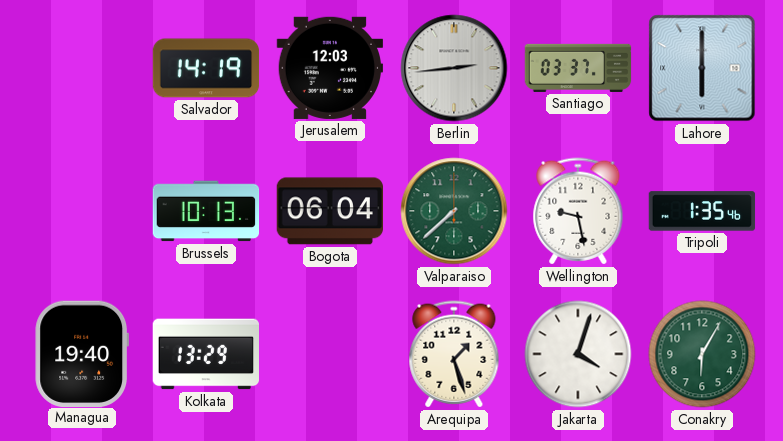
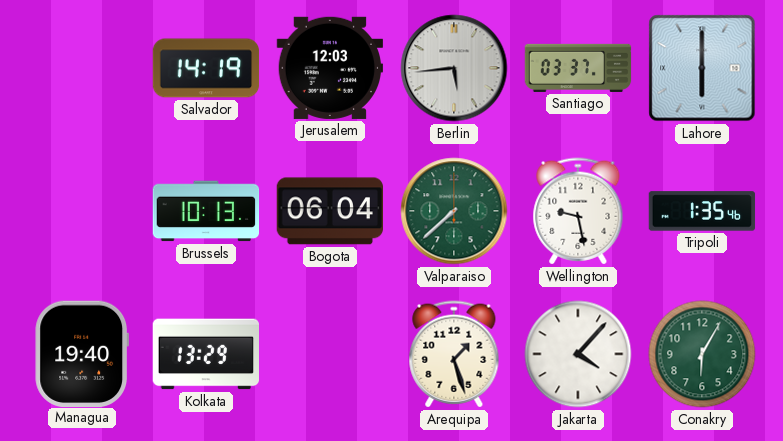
Berlin: 2:44 -> 5:44
Jakarta: 4:03 -> 4:07
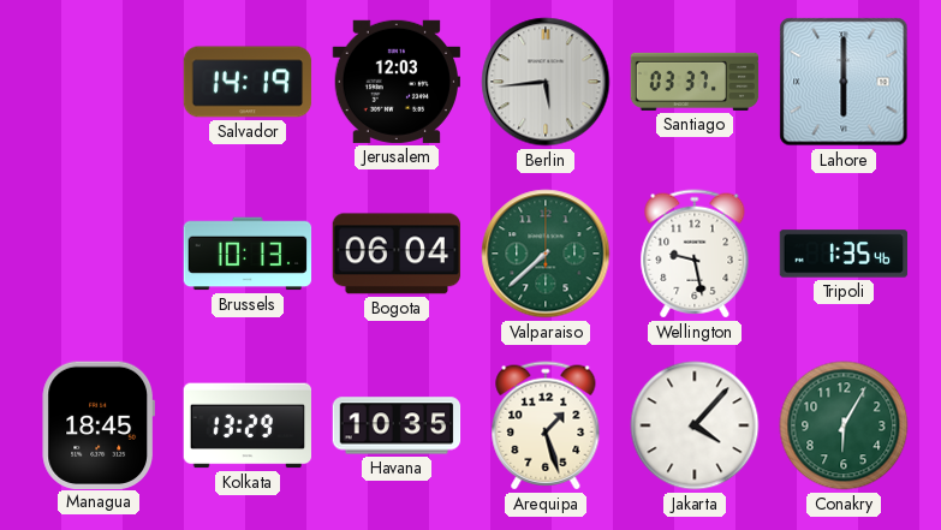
Managua: 19:40 -> 18:45
Havana: none -> 10:35
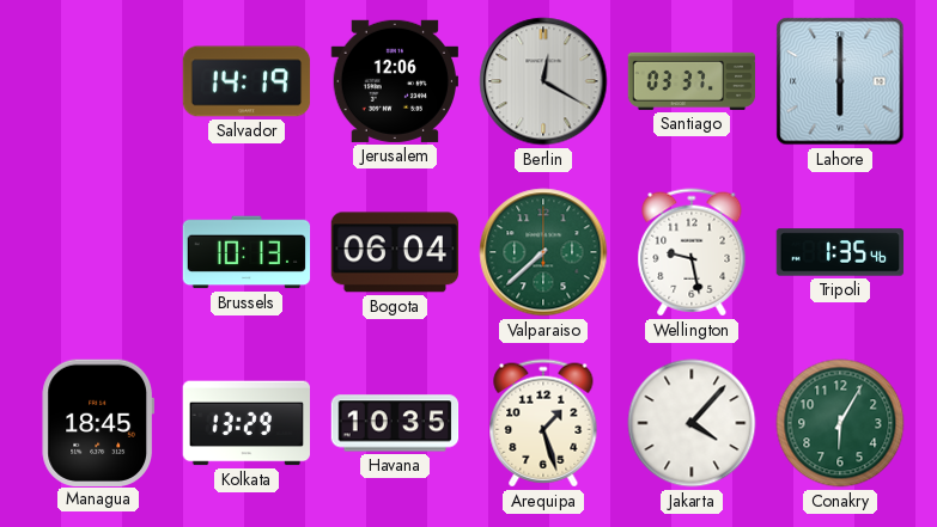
Jerusalem: 12:03 -> 12:06
Berlin: 5:44 -> 12:20
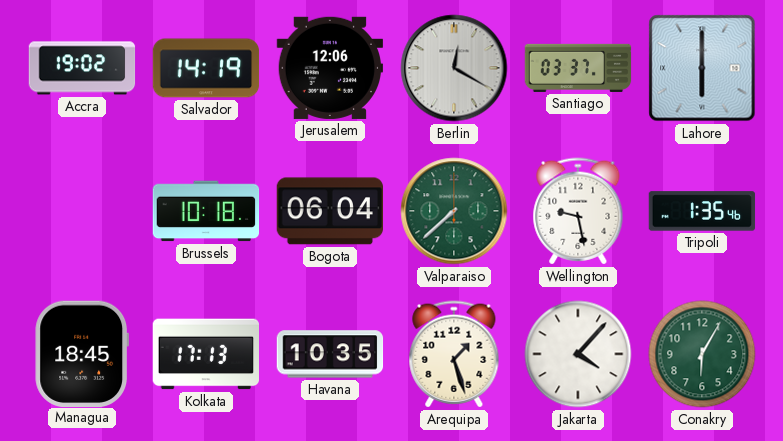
Accra: none -> 19:02
Brussels: 10:13 -> 10:18
Kolkata: 13:29 -> 17:13
